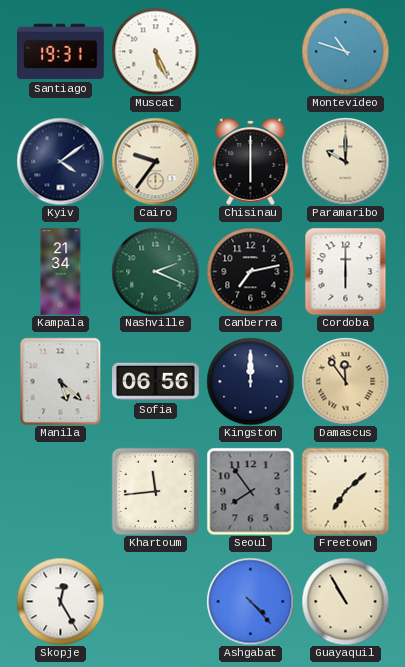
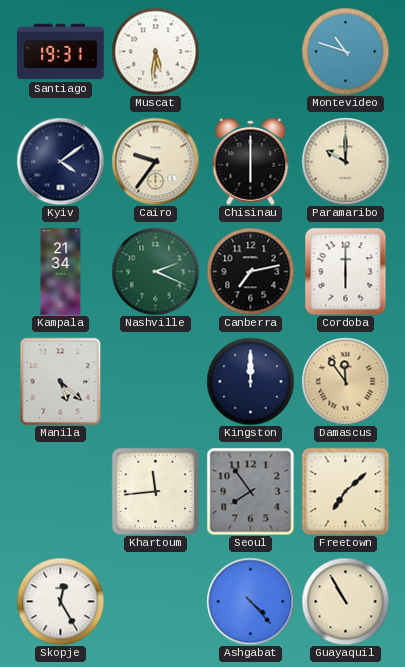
Muscat: 5:26 -> 5:31
Sofia: 06:56 -> none
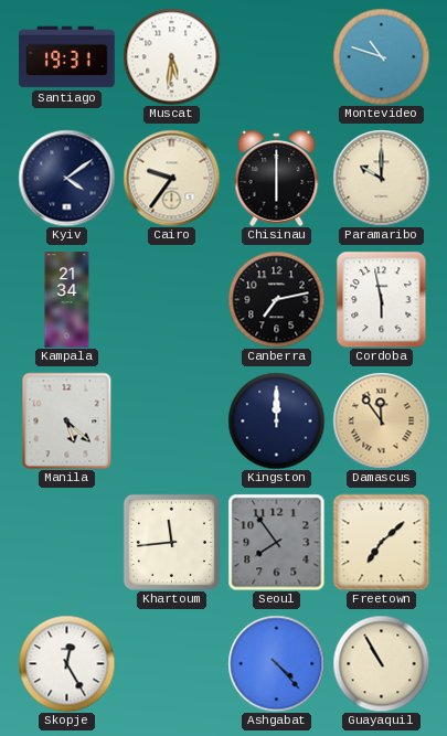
Nashville: 2:19 -> none
Cordoba: 6:00 -> 5:58
